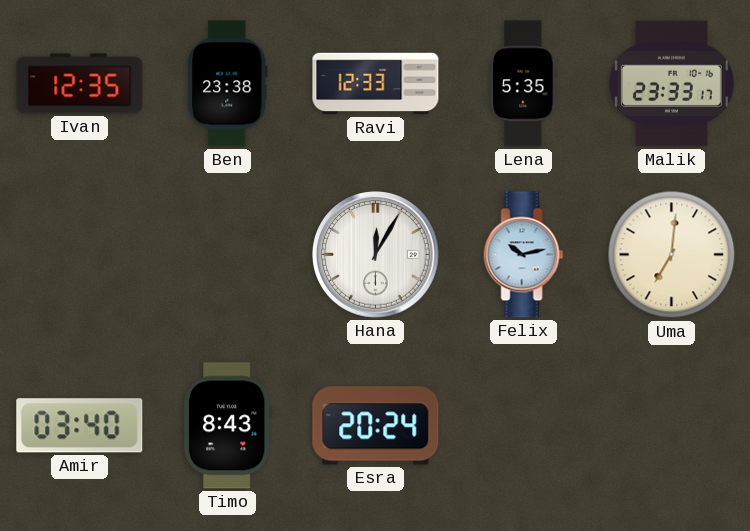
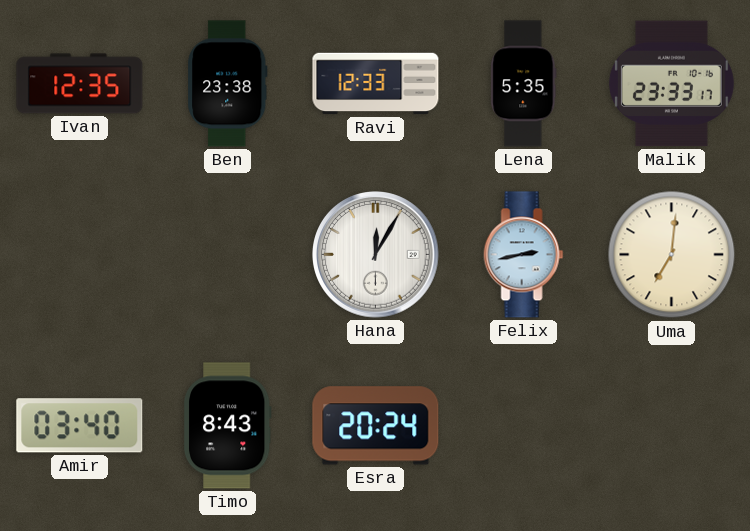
Felix: 10:13 -> 2:43
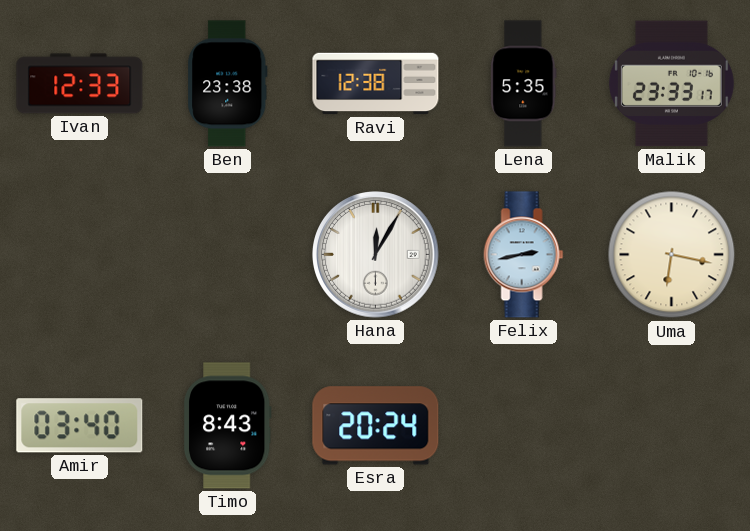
Ivan: 12:35 -> 12:33
Ravi: 12:33 -> 12:38
Uma: 7:01 -> 6:17
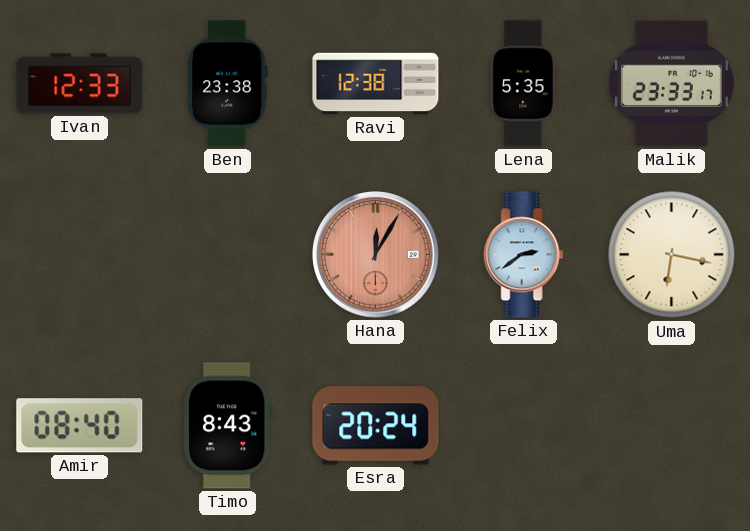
Hana dial: white -> salmon
Felix: 2:43 -> 2:39
Amir: 03:40 -> 08:40
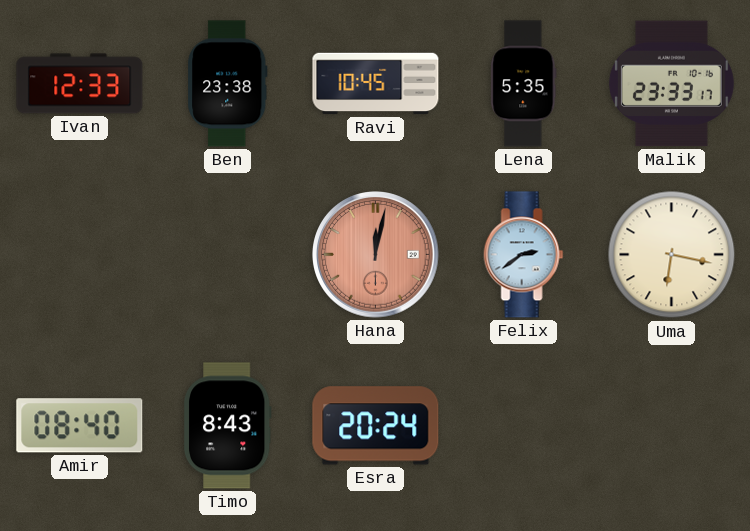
Ravi: 12:38 -> 10:45
Hana: 12:05 -> 12:02
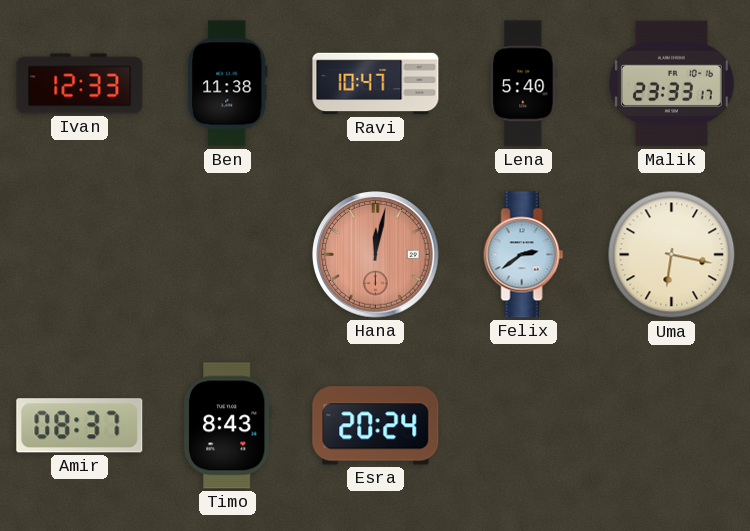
Ben: 23:38 -> 11:38
Ravi: 10:45 -> 10:47
Lena: 5:35 -> 5:40
Amir: 08:40 -> 08:37
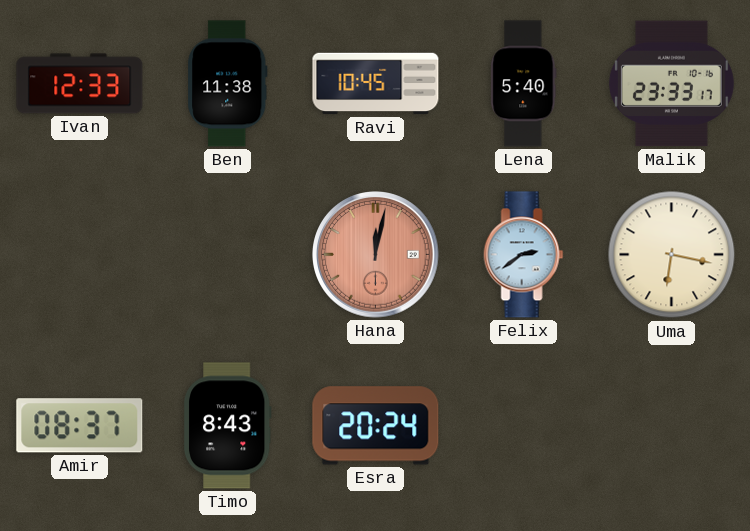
Ravi: 10:47 -> 10:45
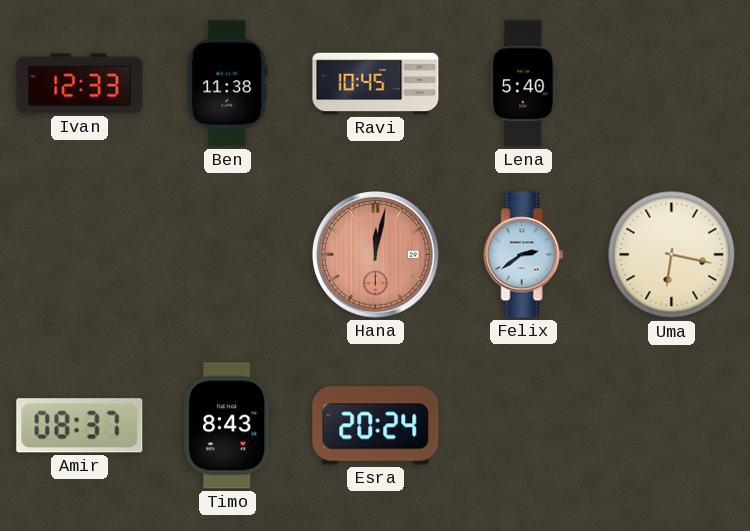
Malik: 23:33 -> none
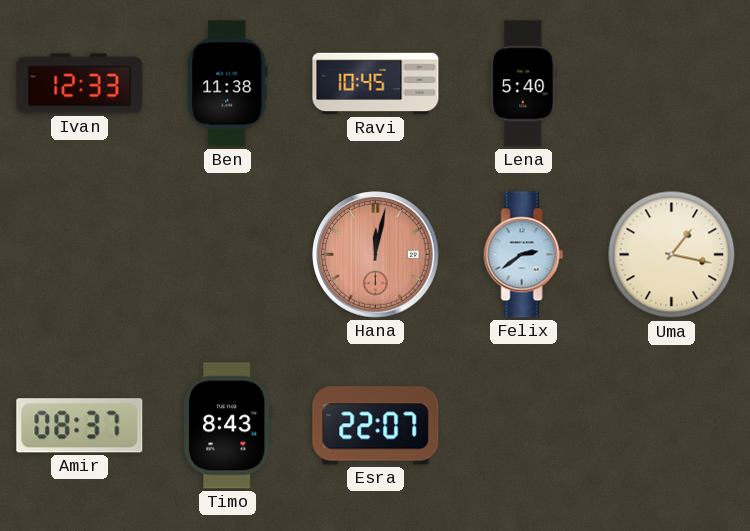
Uma: 6:17 -> 1:17
Esra: 20:24 -> 22:07
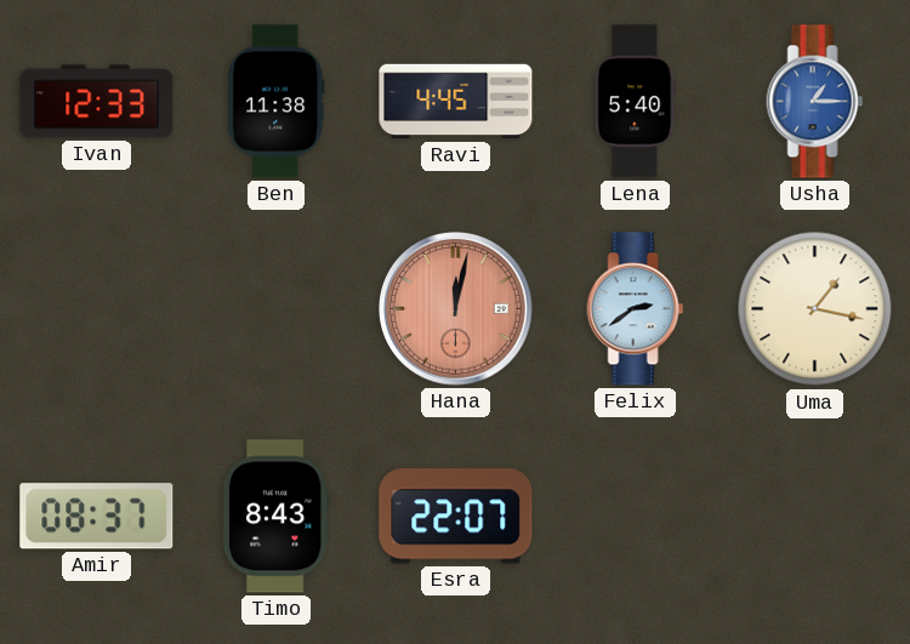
Ravi: 10:45 -> 4:45
Usha: none -> 1:15
